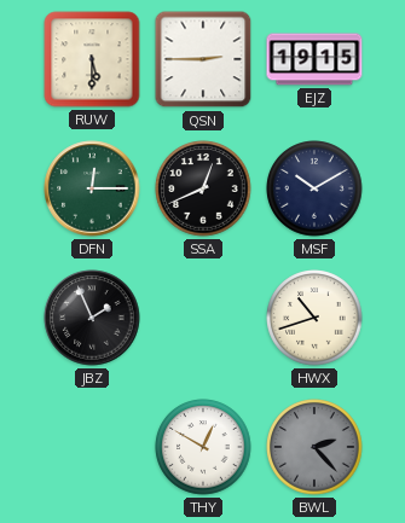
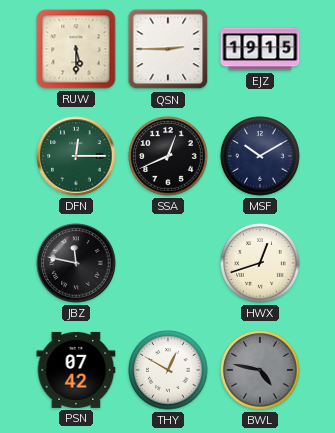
JBZ: 1:56 -> 11:47
HWX: 10:42 -> 12:42
PSN: none -> 07:42
BWL: 2:23 -> 4:47
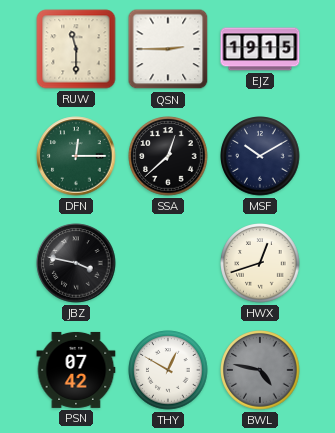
RUW: 5:30 -> 11:30
SSA: 12:41 -> 12:38
JBZ: 11:47 -> 3:47
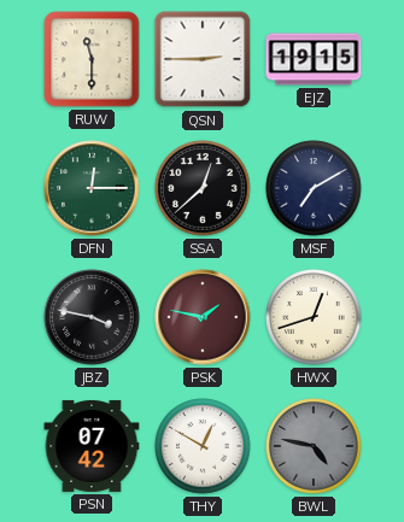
MSF: 10:10 -> 7:10
PSK: none -> 1:47
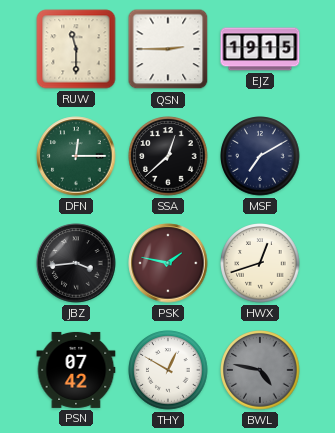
JBZ: 3:47 -> 3:44
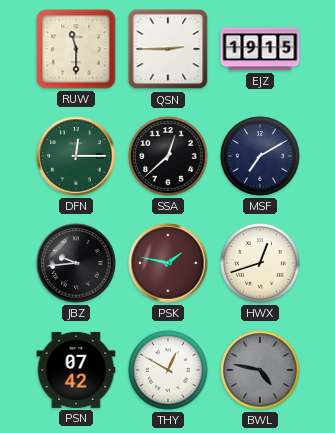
JBZ: 3:44 -> 9:44
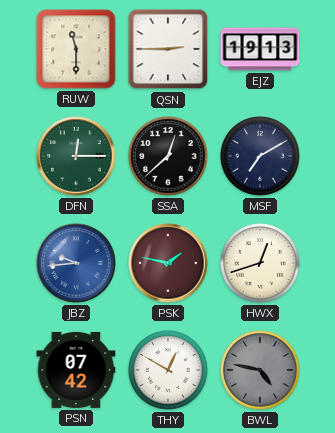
EJZ: 19:15 -> 19:13
JBZ dial: black -> blue
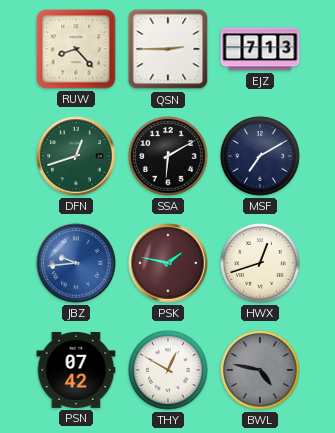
RUW: 11:30 -> 8:23
EJZ: 19:13 -> 7:13
DFN: 12:15 -> 12:42
SSA: 12:38 -> 6:10
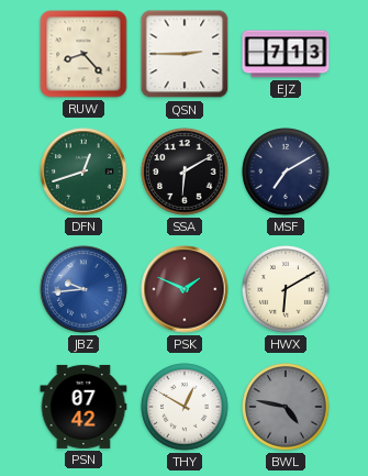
PSK: 1:47 -> 1:49
HWX: 12:42 -> 6:10
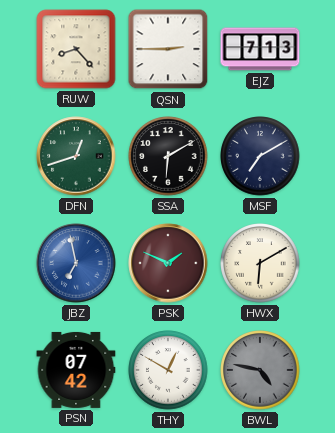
JBZ: 9:44 -> 6:58
